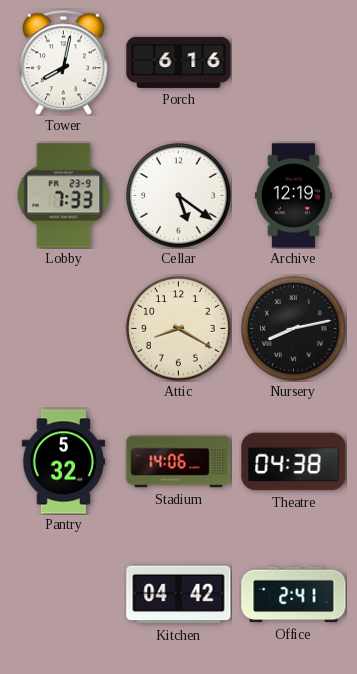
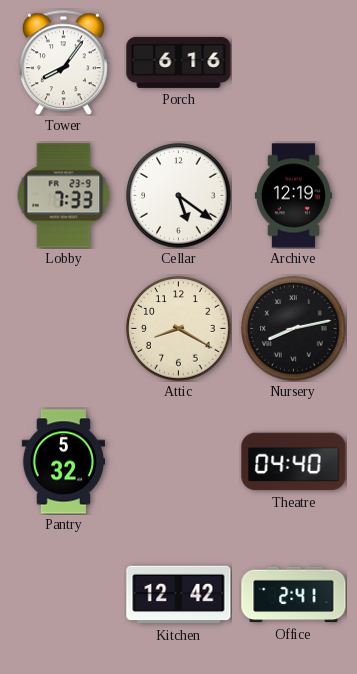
Tower: 8:02 -> 8:06
Stadium: 14:06 -> none
Theatre: 04:38 -> 04:40
Kitchen: 04:42 -> 12:42
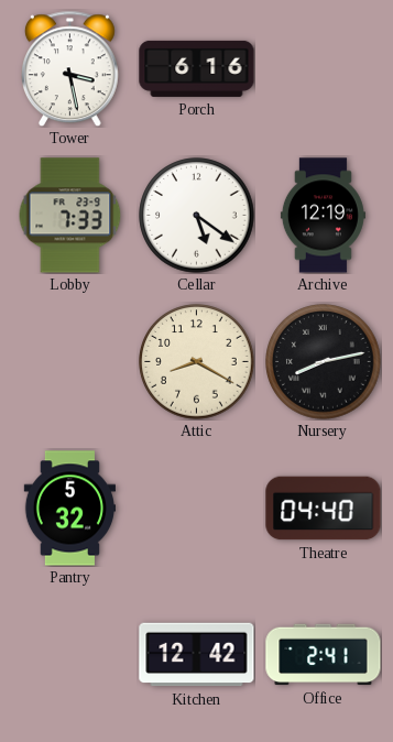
Tower: 8:06 -> 3:28
